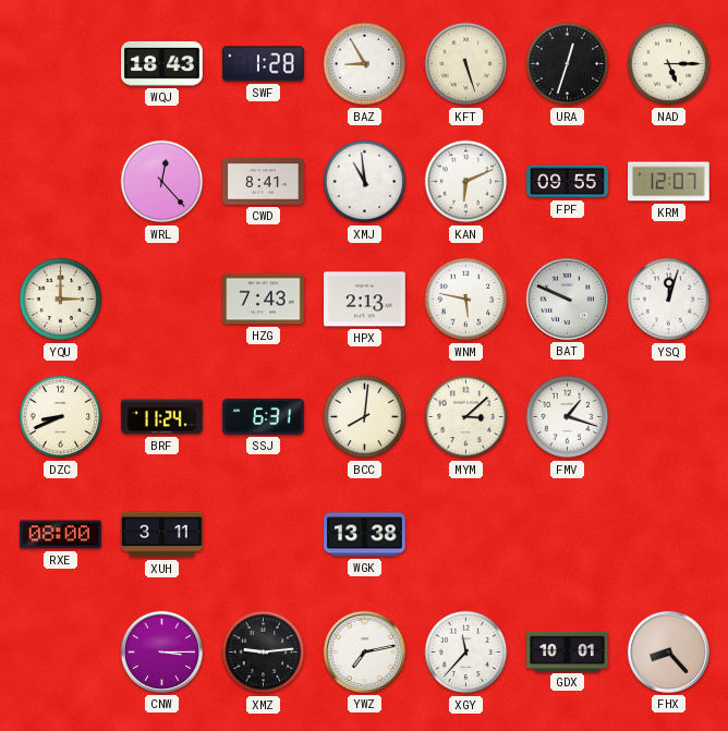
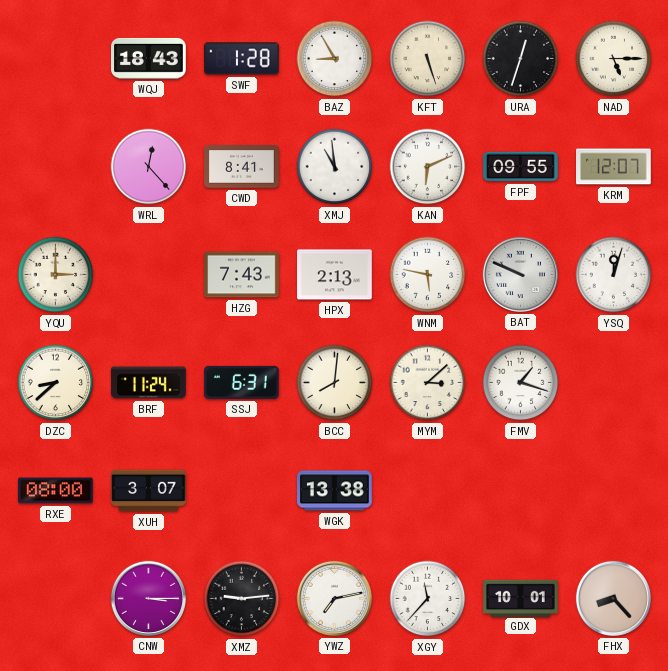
DZC: 8:41 -> 8:38
XUH: 3:11 -> 3:07
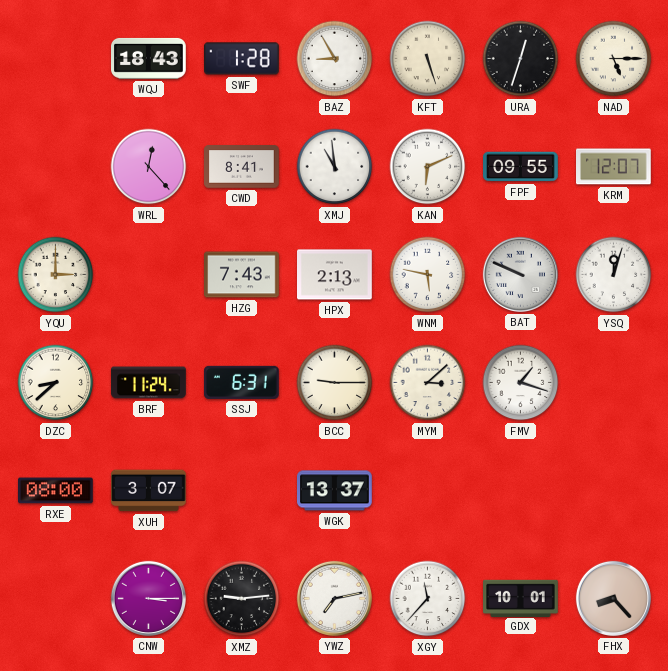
BCC: 8:01 -> 9:15
WGK: 13:38 -> 13:37
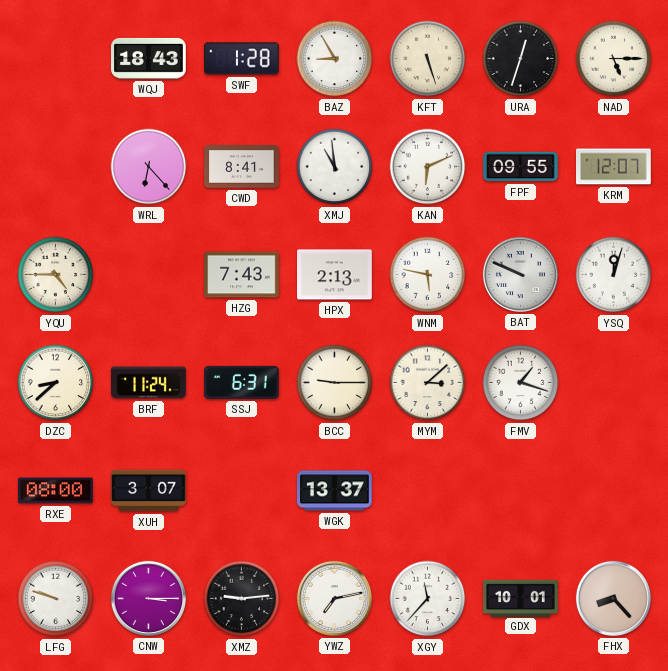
WRL: 12:23 -> 6:23
YQU: 3:00 -> 4:45
LFG: none -> 9:48
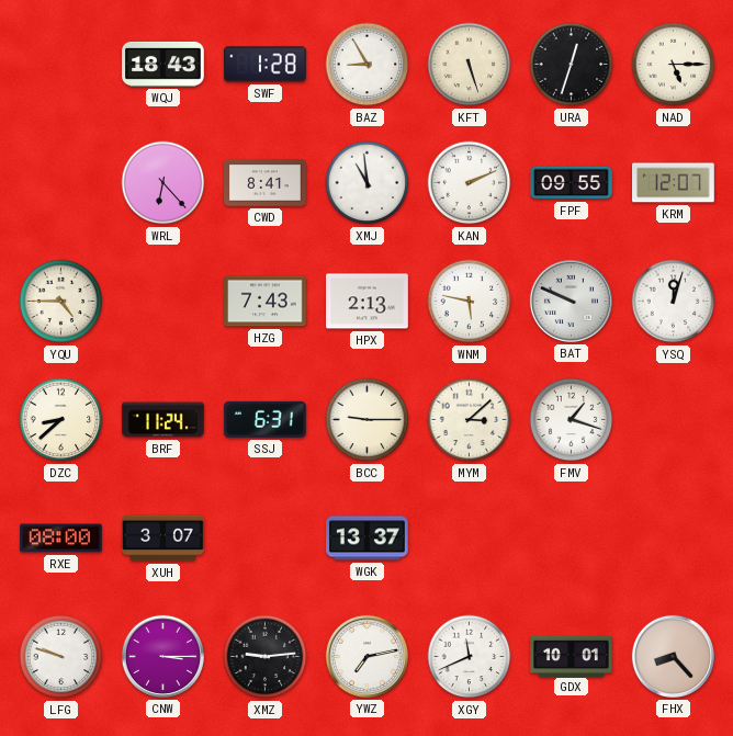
KAN: 6:11 -> 2:11
XGY: 11:37 -> 11:41
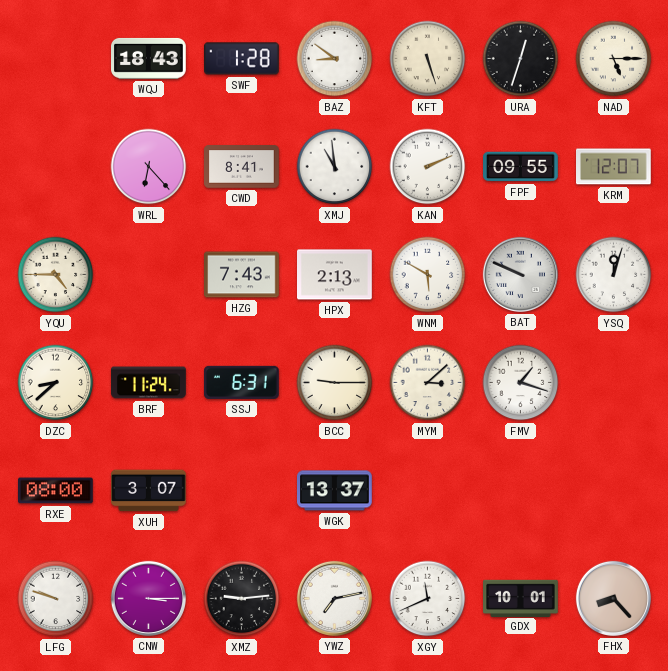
BAZ: 8:55 -> 8:51
WNM: 5:47 -> 5:50
